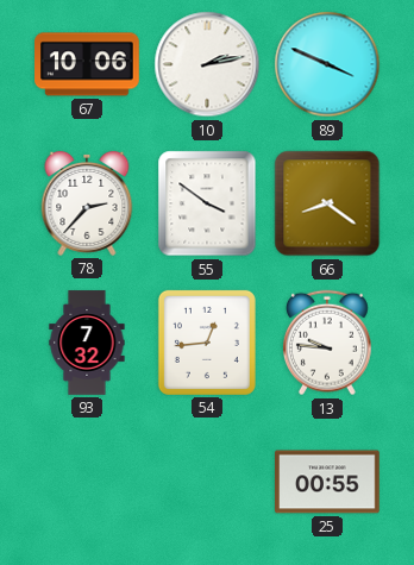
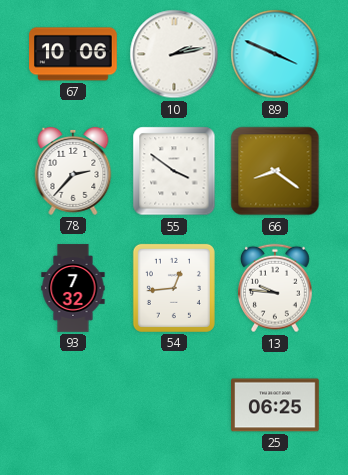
25: 00:55 -> 06:25
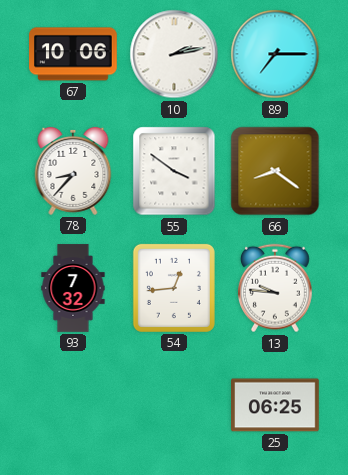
89: 3:49 -> 7:15
78: 2:37 -> 8:37
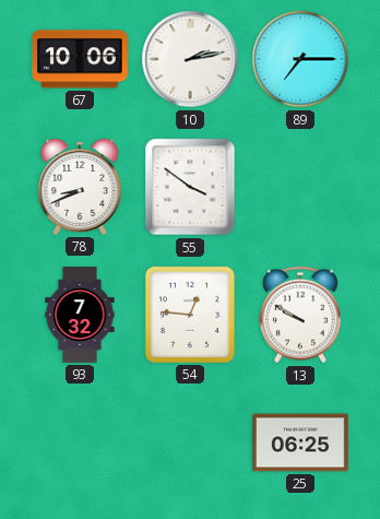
78: 8:37 -> 8:41
66: 8:21 -> none
54: 12:44 -> 12:46
13: 9:46 -> 9:50
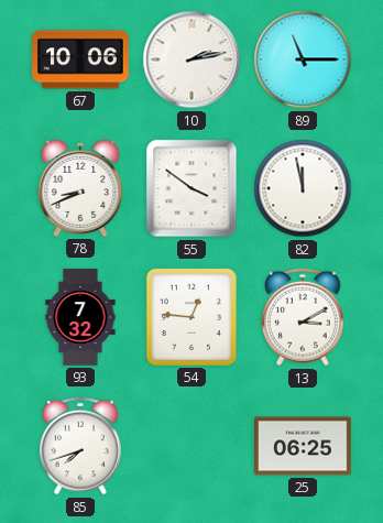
89: 7:15 -> 11:15
82: none -> 11:58
13: 9:50 -> 3:10
85: none -> 7:42
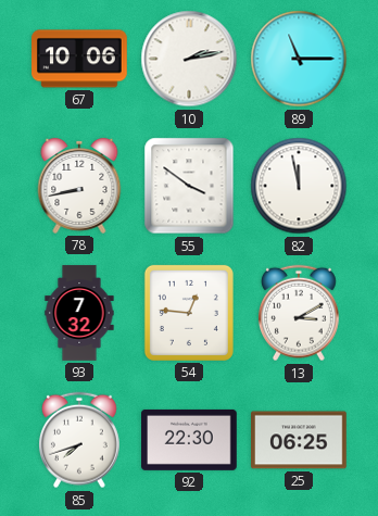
78: 8:41 -> 8:43
92: none -> 22:30
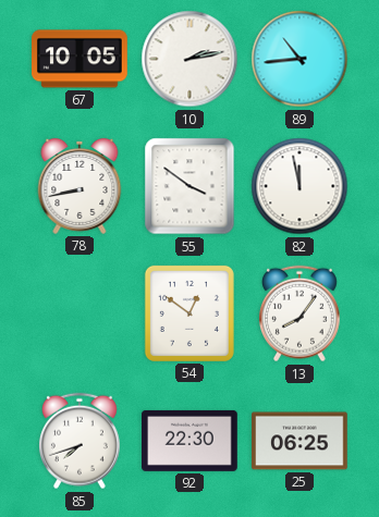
67: 10:06 -> 10:05
89: 11:15 -> 10:44
93: 7:32 -> none
54: 12:46 -> 12:51
13: 3:10 -> 8:06
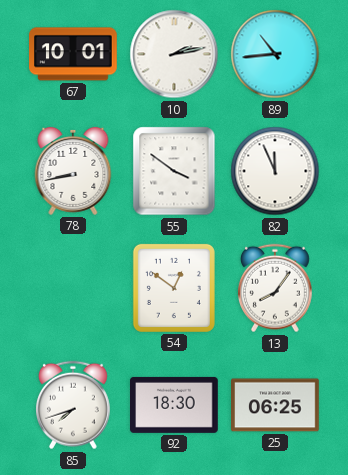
67: 10:05 -> 10:01
82: 11:58 -> 11:56
92: 22:30 -> 18:30
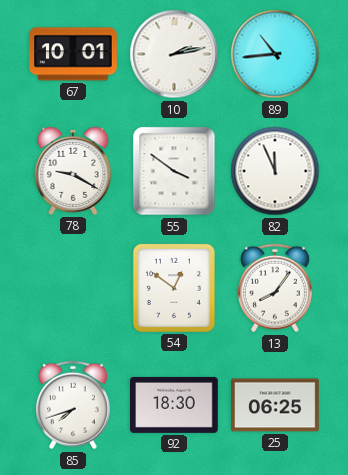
78: 8:43 -> 9:20
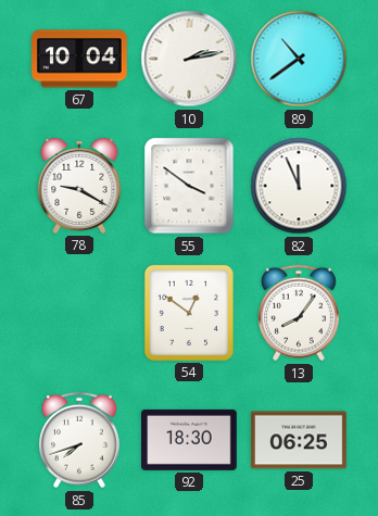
67: 10:01 -> 10:04
89: 10:44 -> 10:39
